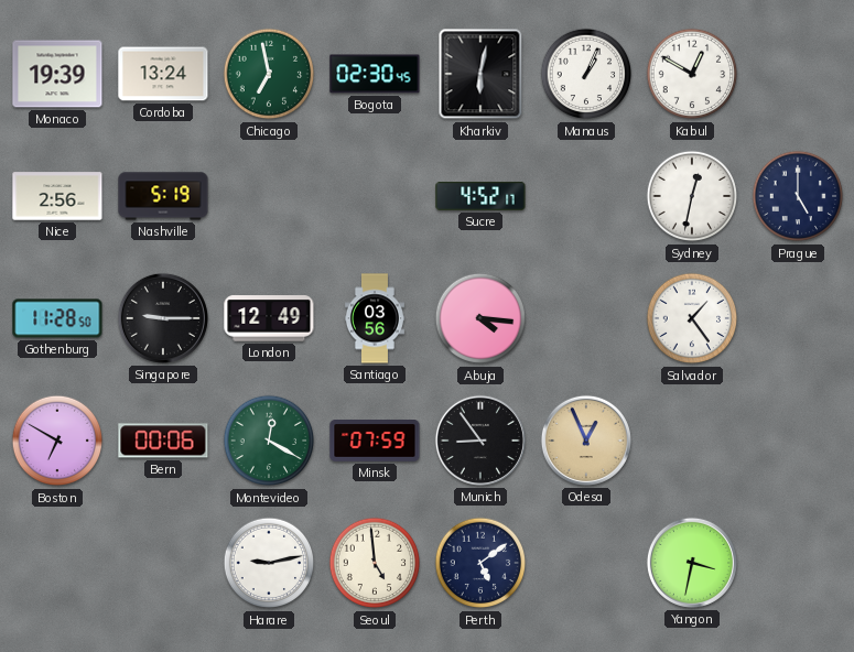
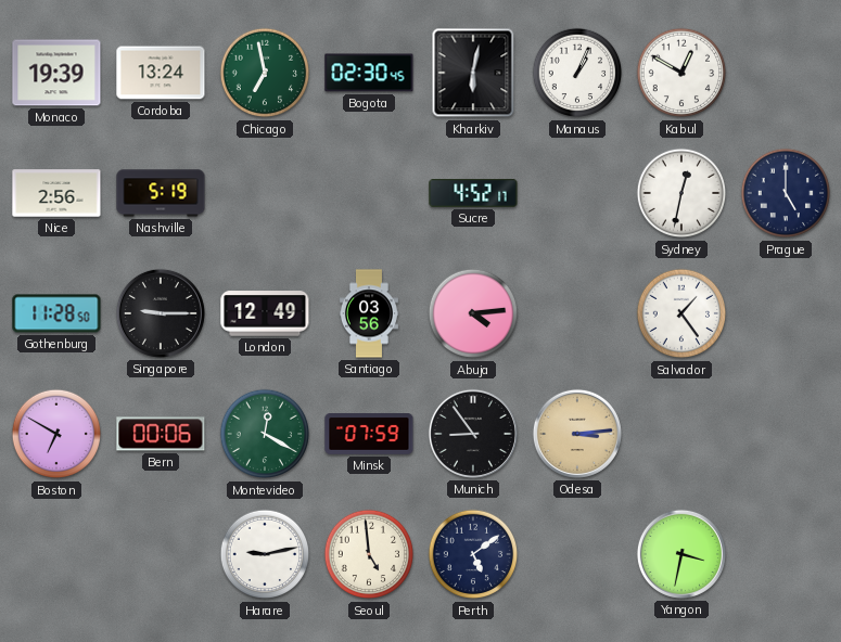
Abuja: 4:16 -> 4:14
Odesa: 12:56 -> 3:14
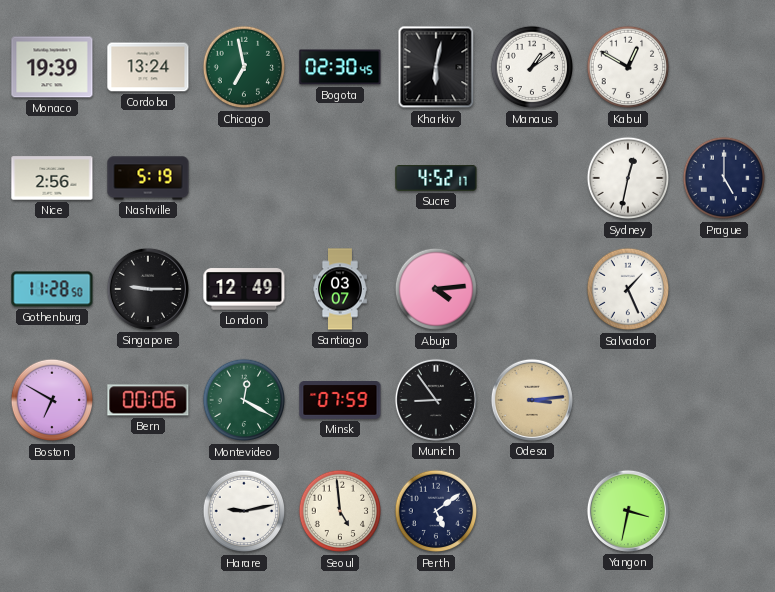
Manaus: 1:04 -> 1:09
Santiago: 03:56 -> 03:07
Salvador: 1:24 -> 1:26
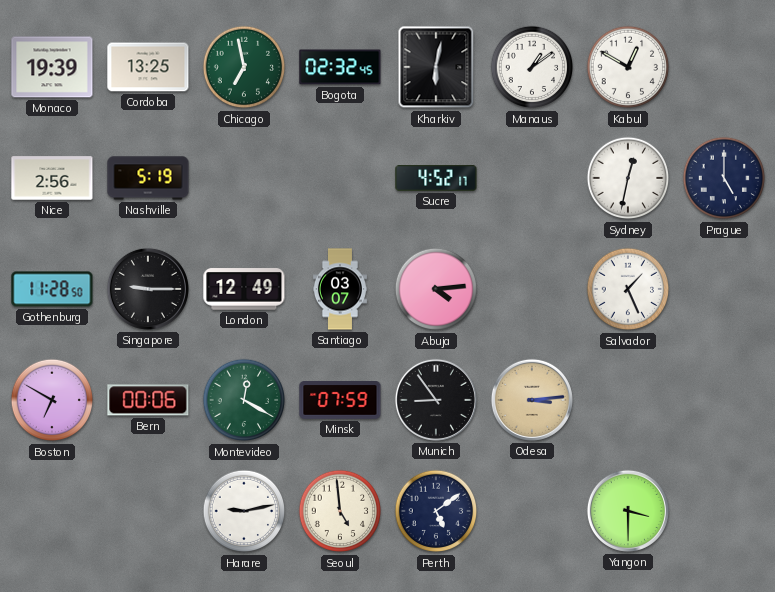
Cordoba: 13:24 -> 13:25
Bogota: 02:30 -> 02:32
Yangon: 3:32 -> 3:30
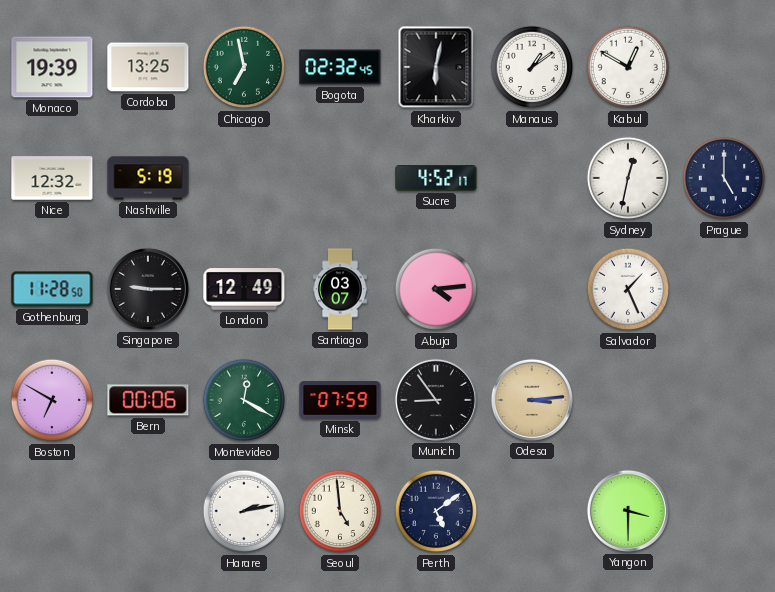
Nice: 2:56 -> 12:32
Harare: 9:13 -> 2:13
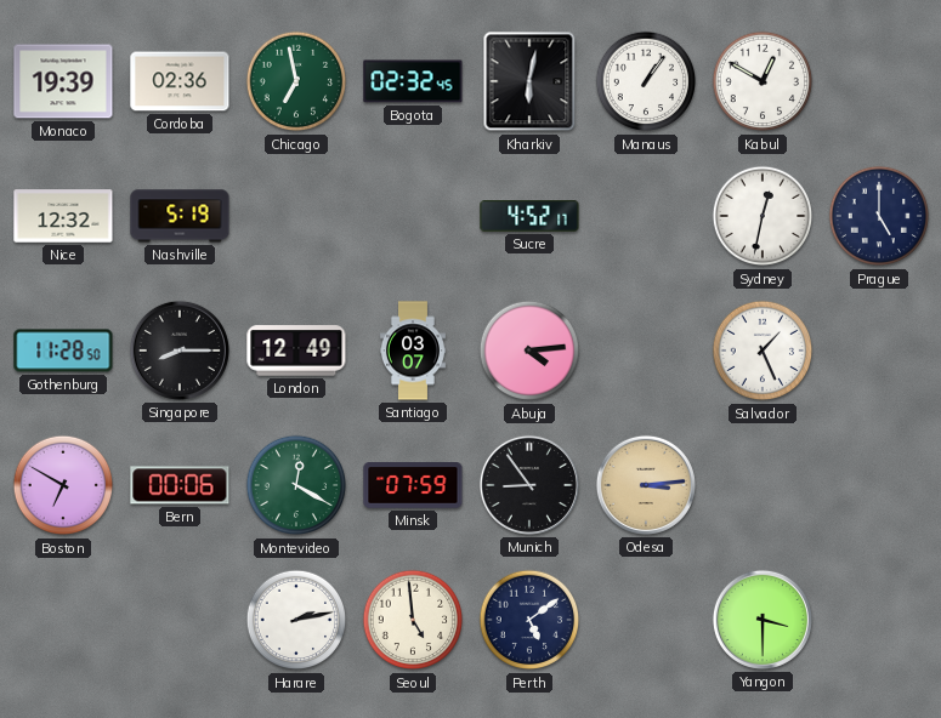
Cordoba: 13:25 -> 02:36
Manaus: 1:09 -> 1:06
Singapore: 9:15 -> 8:15
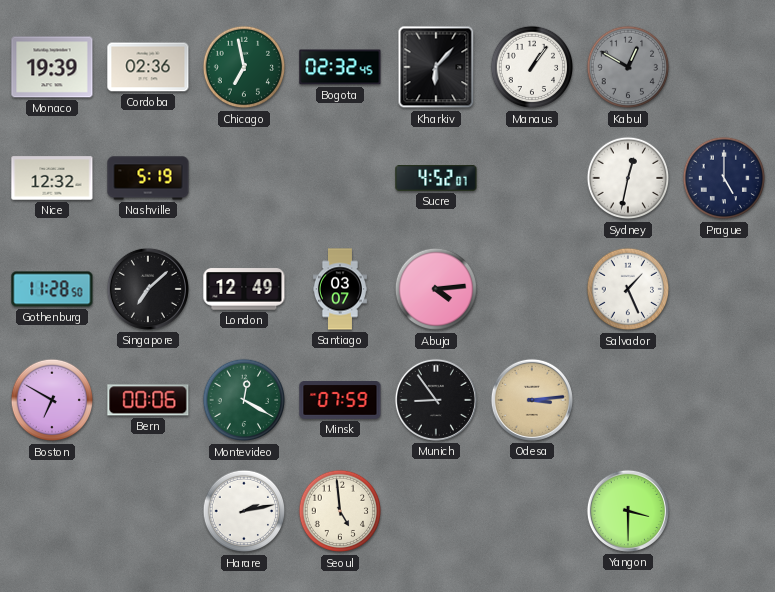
Kharkiv: 6:02 -> 6:07
Kabul dial: white -> grey
Sucre: 4:52:17 -> 4:52:07
Singapore: 8:15 -> 7:08
Perth: 5:09 -> none
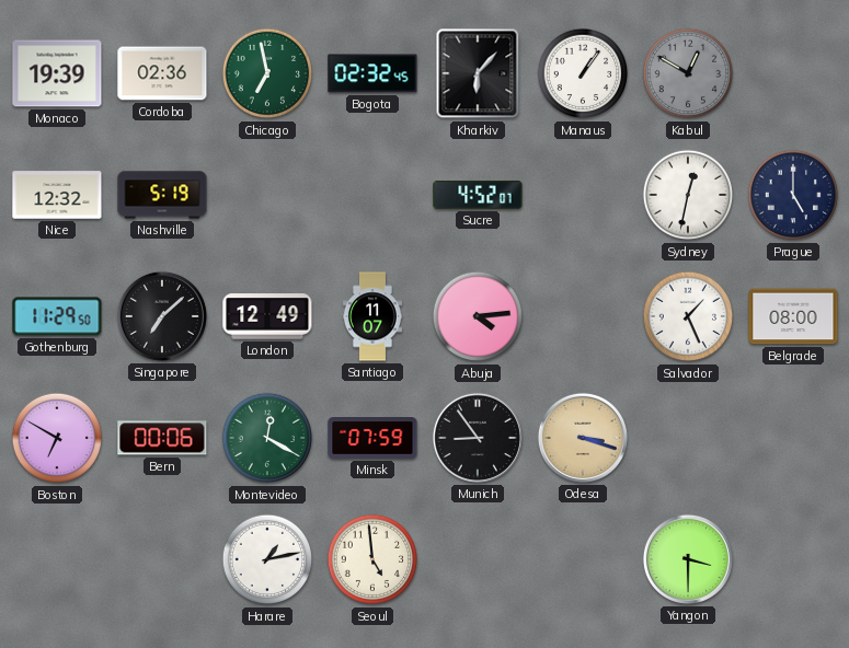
Gothenburg: 11:28 -> 11:29
Santiago: 03:07 -> 11:07
Belgrade: none -> 08:00
Odesa: 3:14 -> 3:18
Harare: 2:13 -> 1:13
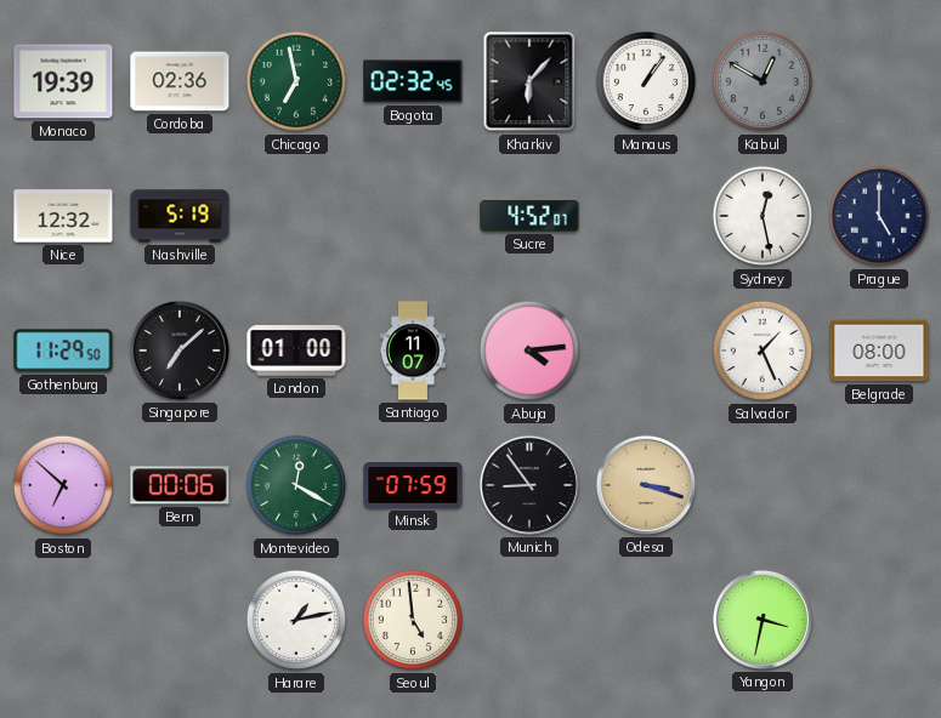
Sydney: 12:32 -> 12:28
London: 12:49 -> 01:00
Boston: 6:50 -> 6:52
Yangon: 3:30 -> 3:32
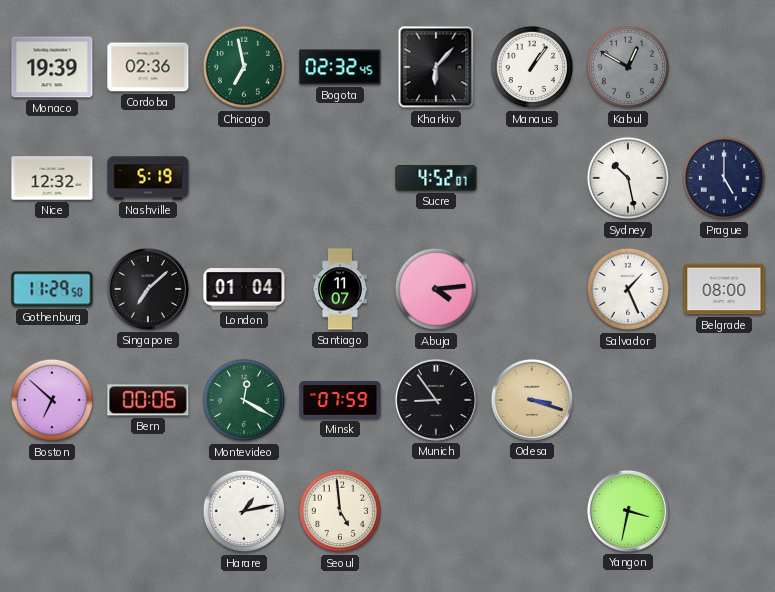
Sydney: 12:28 -> 10:28
London: 01:00 -> 01:04
